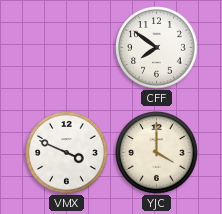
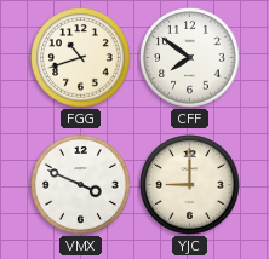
FGG: none -> 10:42
YJC: 4:00 -> 9:00
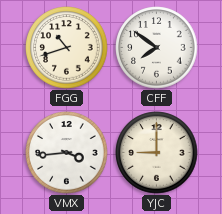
VMX: 3:49 -> 3:44
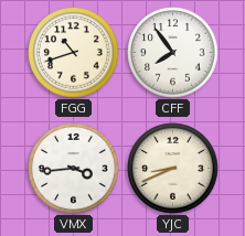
CFF: 7:51 -> 7:54
YJC: 9:00 -> 8:41
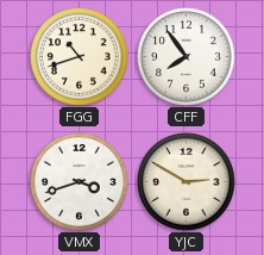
VMX: 3:44 -> 3:42
YJC: 8:41 -> 2:50
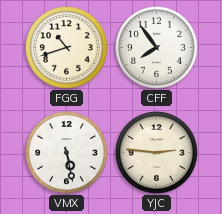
VMX: 3:42 -> 5:28
YJC: 2:50 -> 2:46
